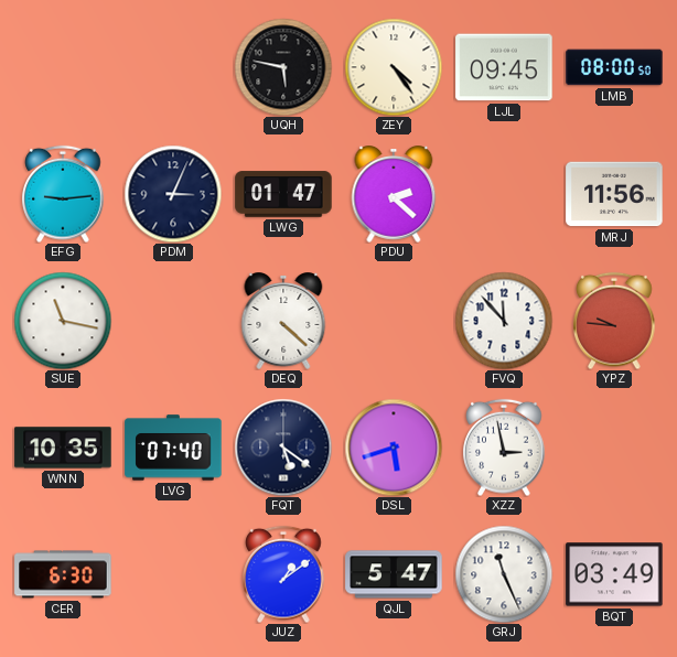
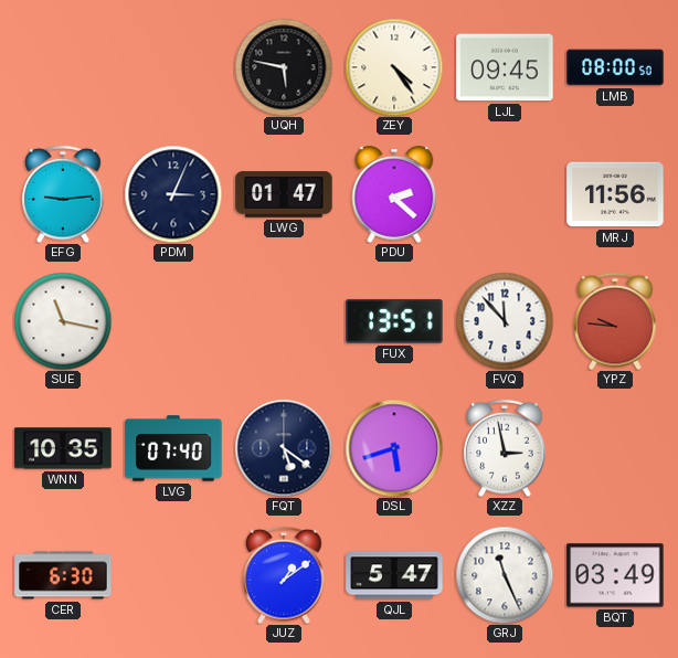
DEQ: 4:22 -> none
FUX: none -> 13:51
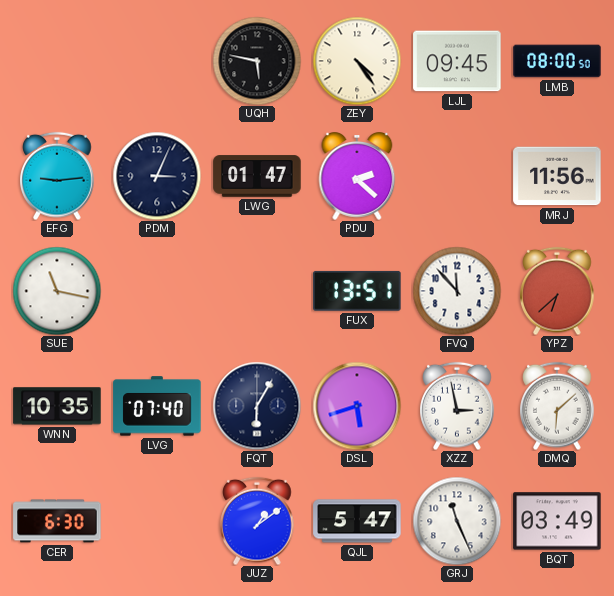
YPZ: 9:46 -> 6:38
FQT: 5:21 -> 6:05
DMQ: none -> 6:08
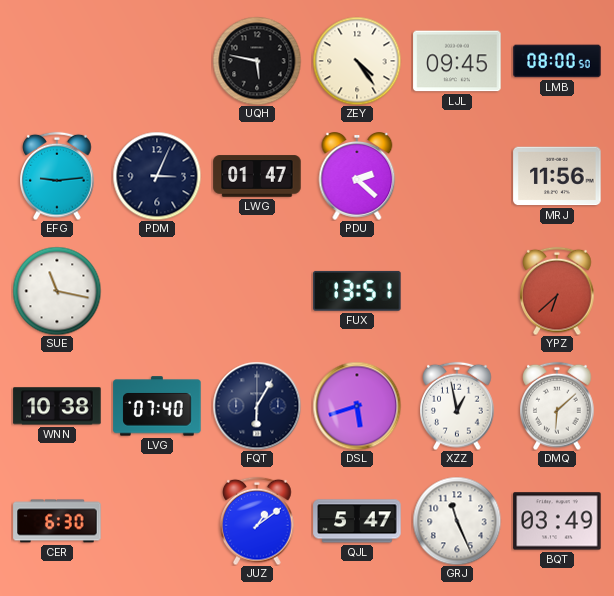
FVQ: 11:53 -> none
WNN: 10:35 -> 10:38
XZZ: 2:58 -> 12:58
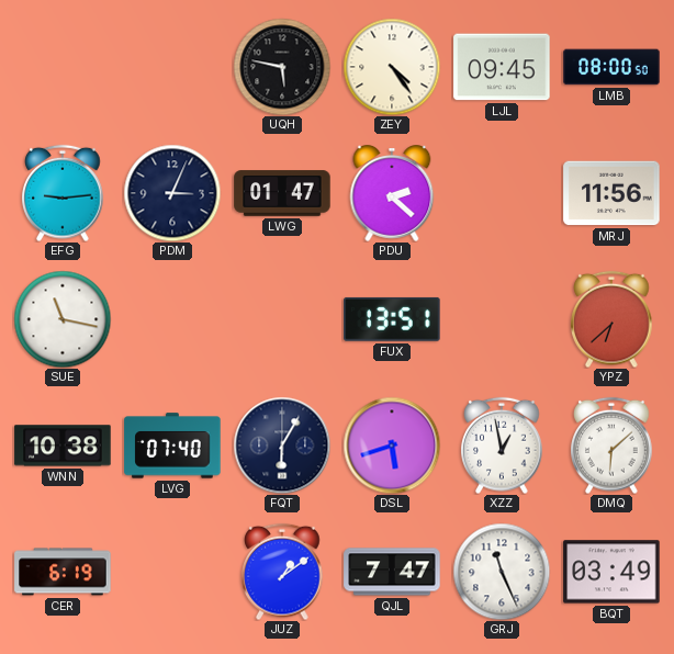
CER: 6:30 -> 6:19
QJL: 5:47 -> 7:47
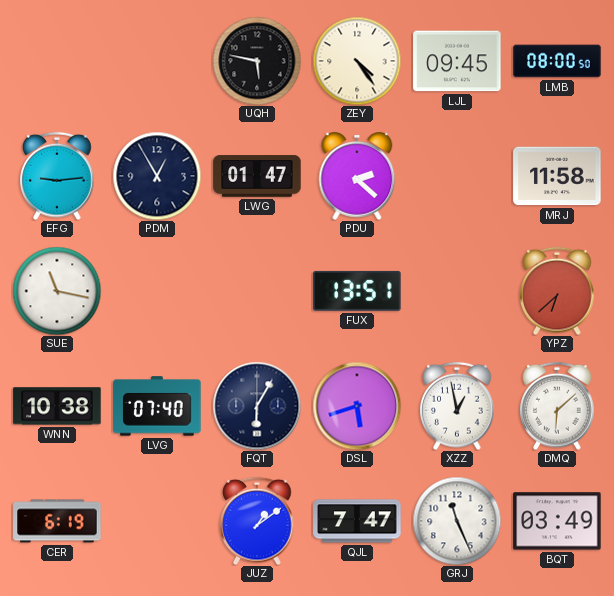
PDM: 3:04 -> 12:55
MRJ: 11:56 -> 11:58
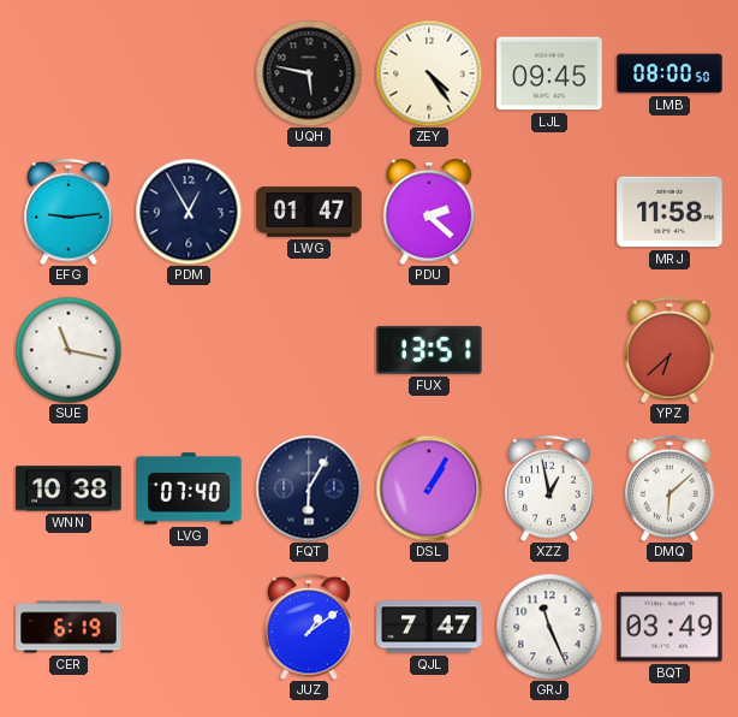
DSL: 5:42 -> 1:05
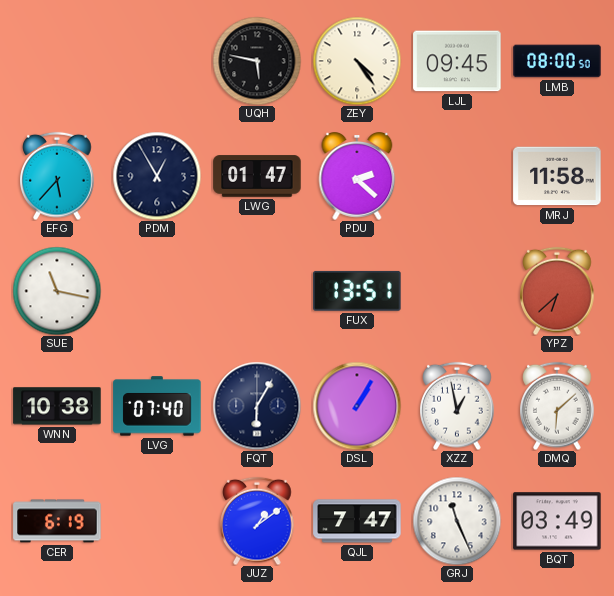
EFG: 9:14 -> 5:37
